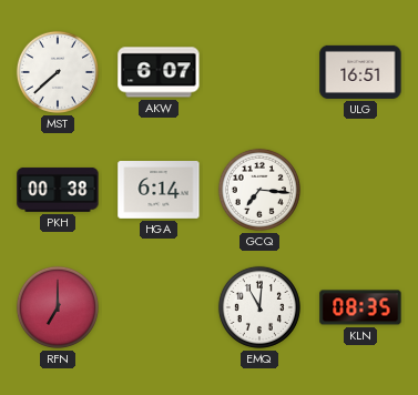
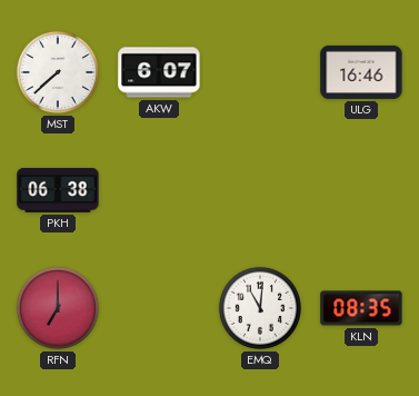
ULG: 16:51 -> 16:46
PKH: 00:38 -> 06:38
HGA: 6:14 -> none
GCQ: 7:16 -> none
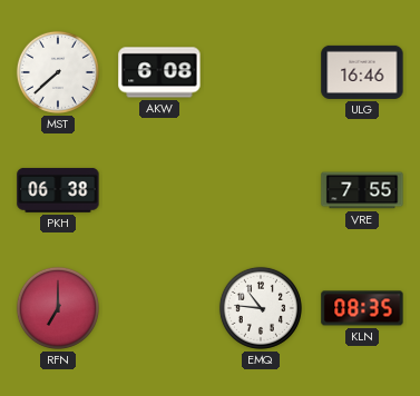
AKW: 6:07 -> 6:08
VRE: none -> 7:55
EMQ: 11:01 -> 10:46
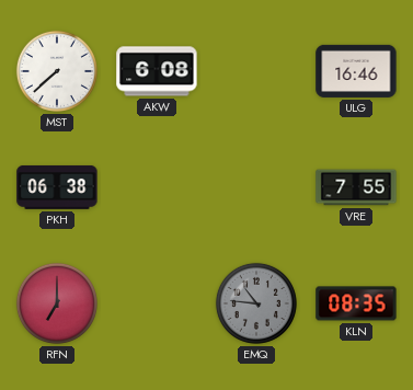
EMQ dial: white -> grey
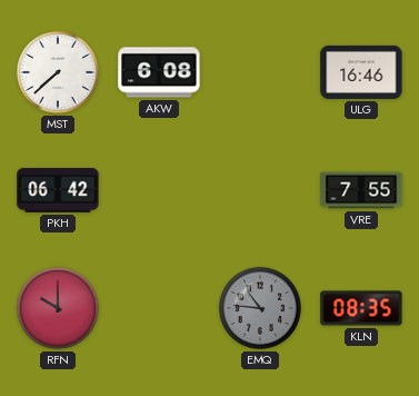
PKH: 06:38 -> 06:42
RFN: 7:00 -> 10:00
